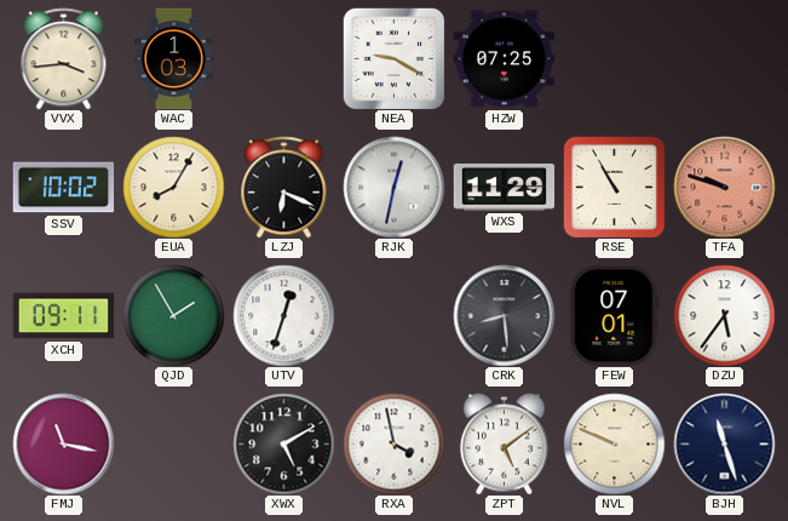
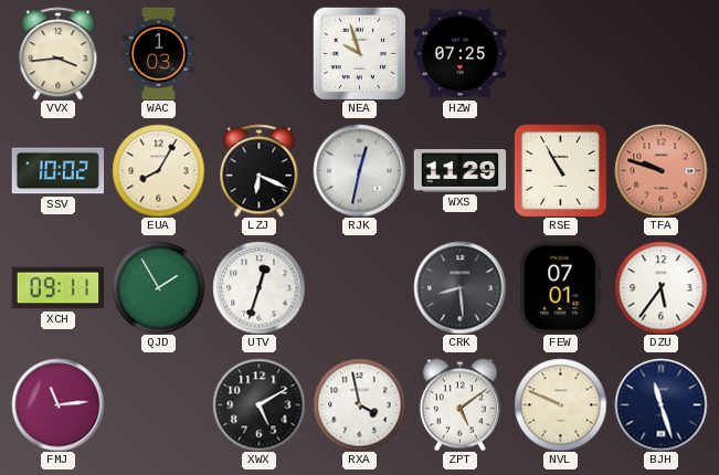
NEA: 9:20 -> 9:57
FMJ: 11:17 -> 11:14
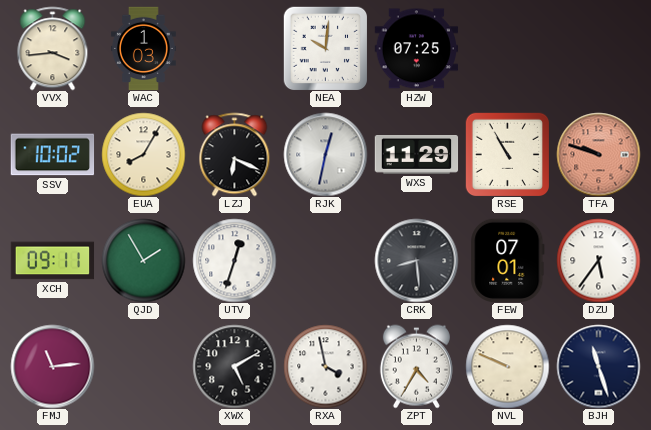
NEA: 9:57 -> 10:01
ZPT: 5:09 -> 4:35
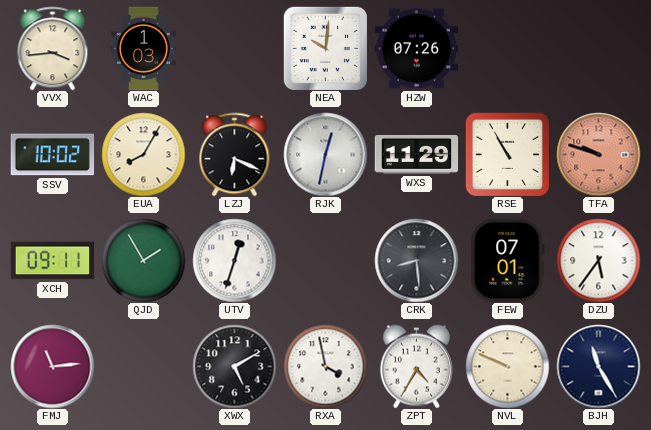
HZW: 07:25 -> 07:26
BJH: 11:27 -> 11:25
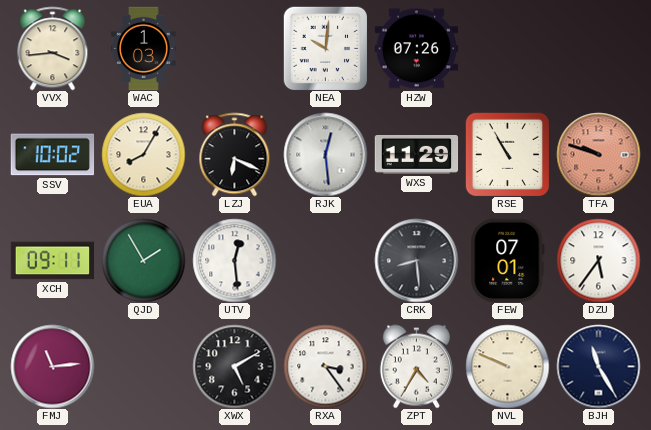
RJK: 12:32 -> 12:29
UTV: 12:33 -> 12:29
RXA: 3:58 -> 3:24
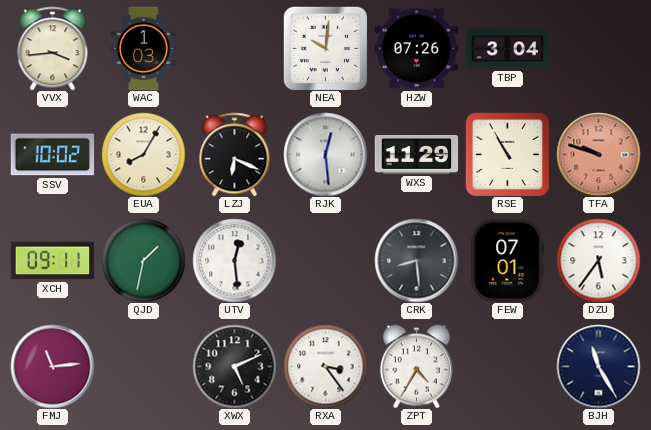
TBP: none -> 3:04
QJD: 1:55 -> 1:32
XWX: 5:10 -> 5:11
NVL: 9:49 -> none
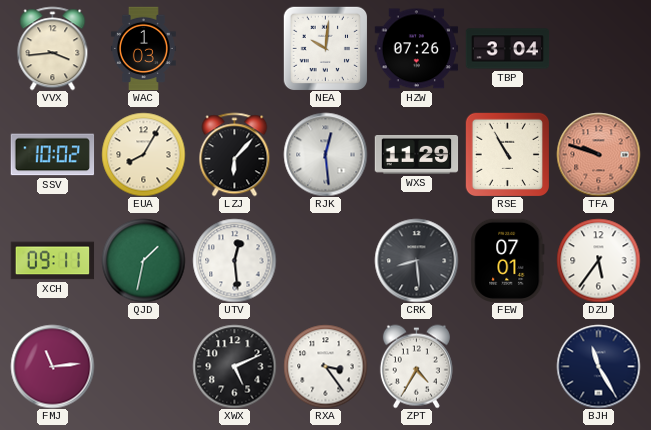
LZJ: 6:19 -> 6:07
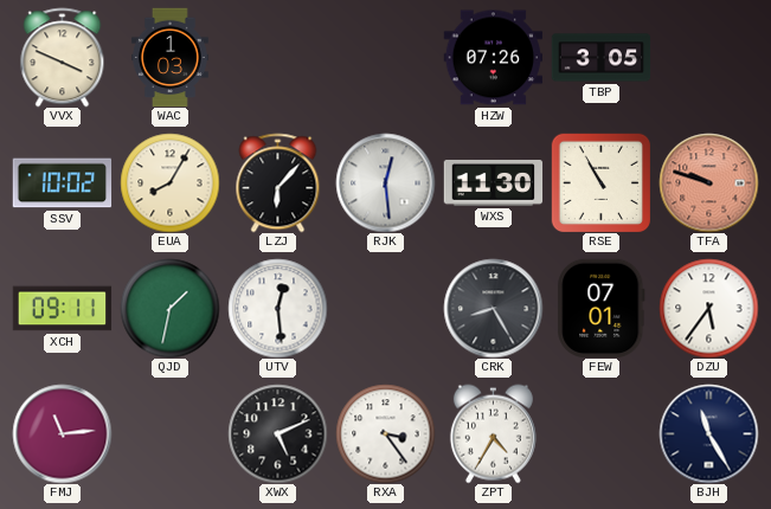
VVX: 3:44 -> 3:49
NEA: 10:01 -> none
TBP: 3:04 -> 3:05
WXS: 11:29 -> 11:30
CRK: 8:29 -> 8:25
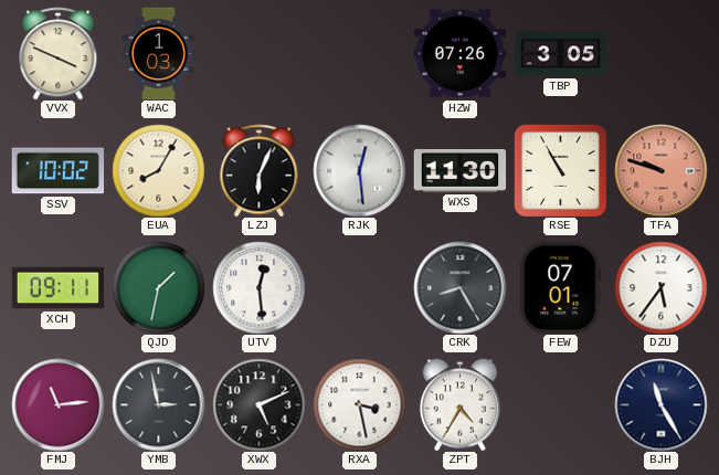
LZJ: 6:07 -> 6:04
YMB: none -> 2:58
RXA: 3:24 -> 3:28
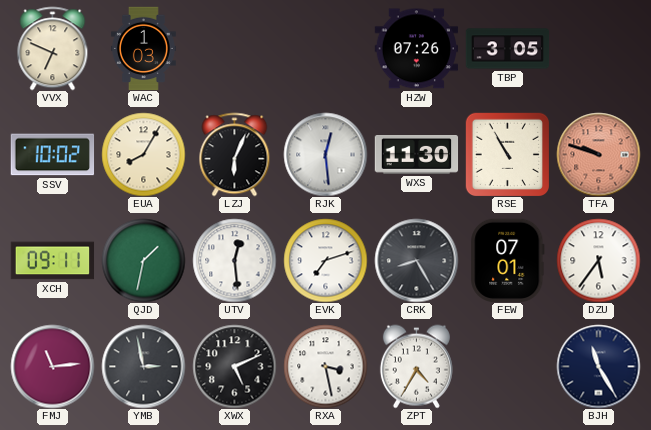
VVX: 3:49 -> 6:49
EVK: none -> 7:12
